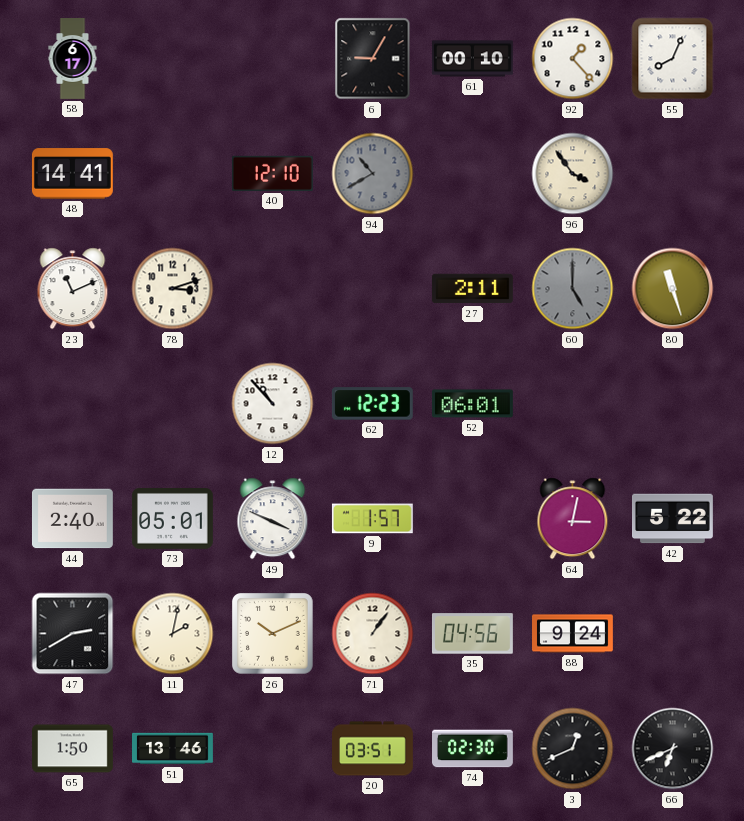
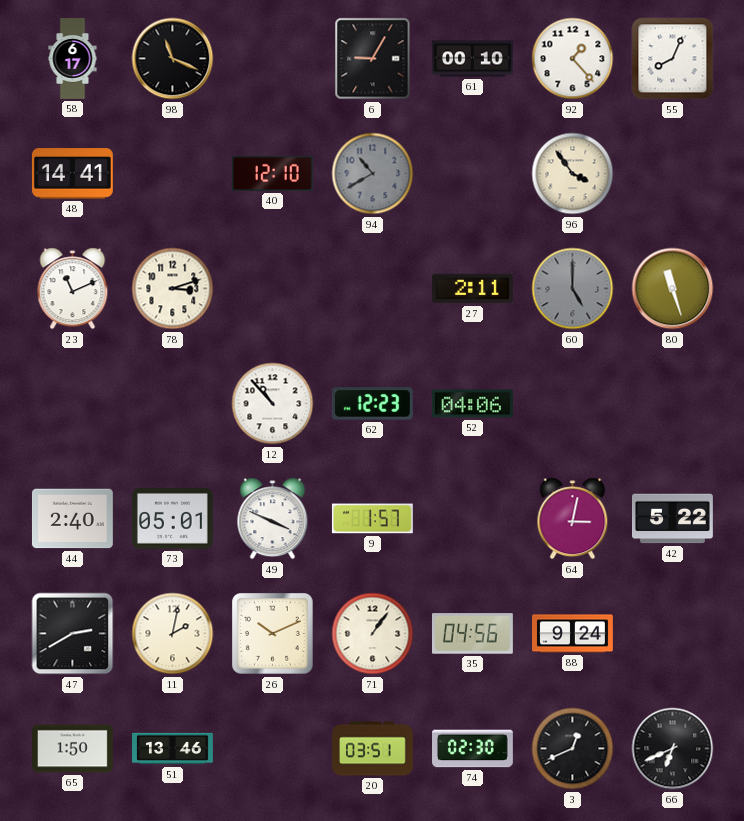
98: none -> 11:19
52: 06:01 -> 04:06
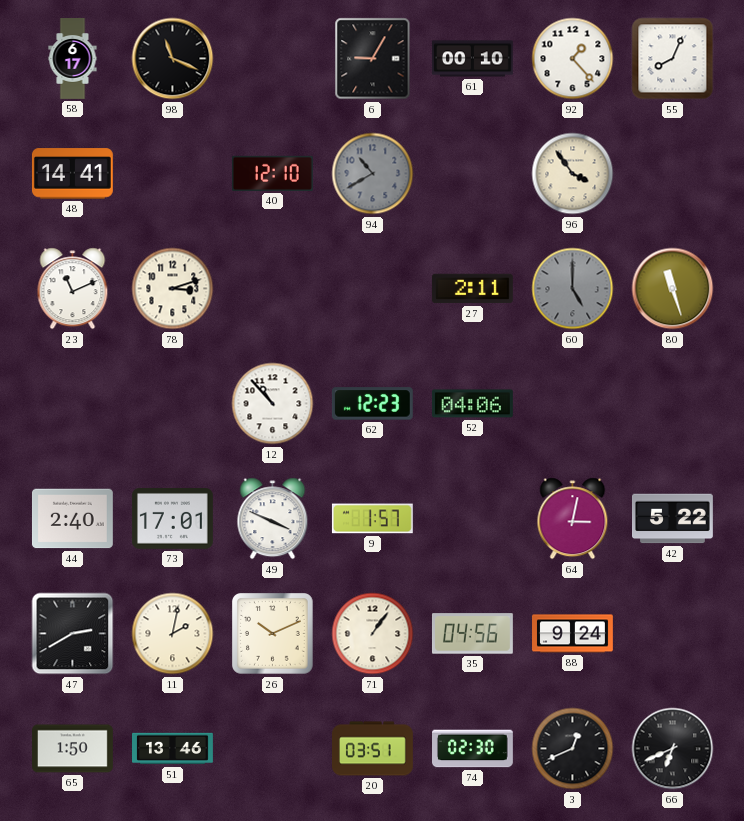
73: 05:01 -> 17:01
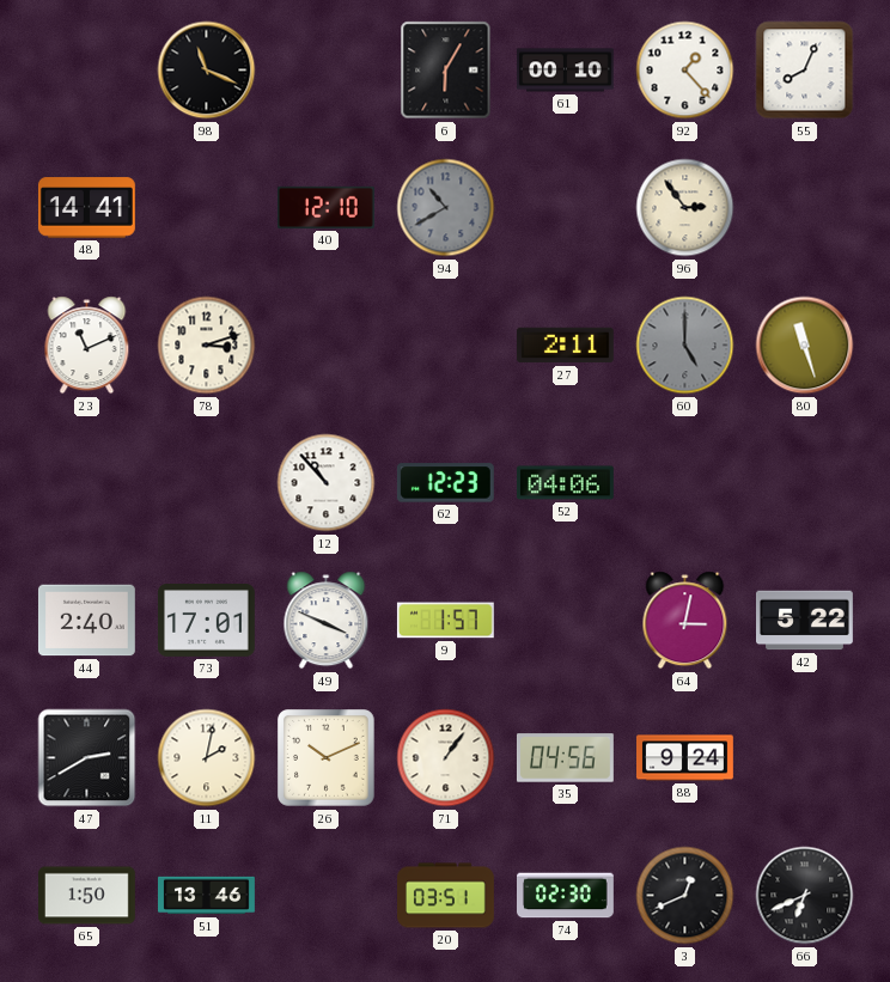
58: 6:17 -> none
6: 9:05 -> 6:05
96: 3:54 -> 2:54
